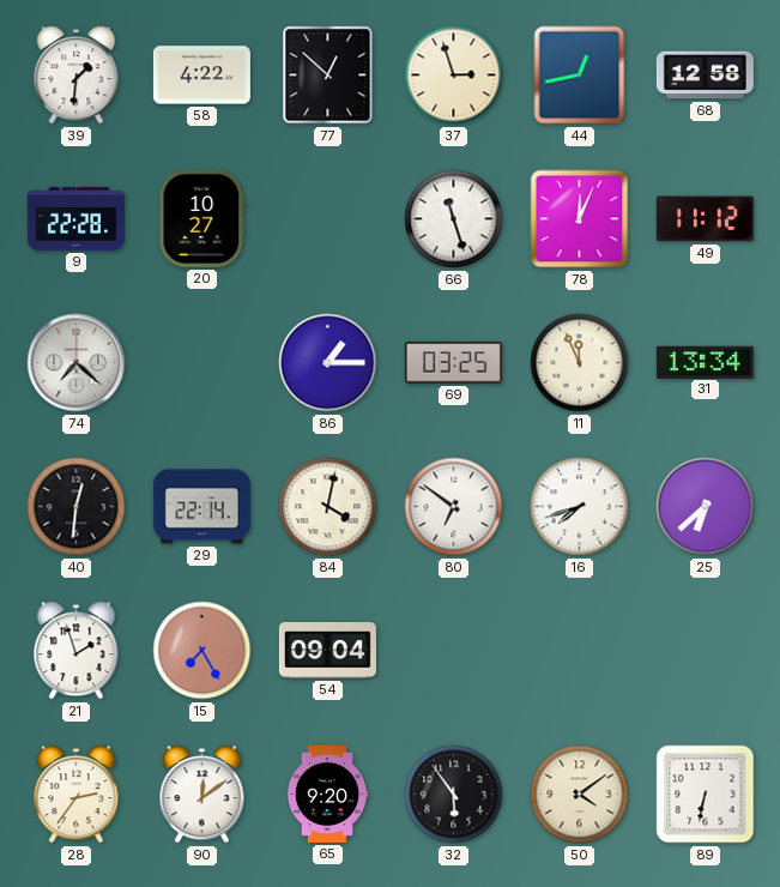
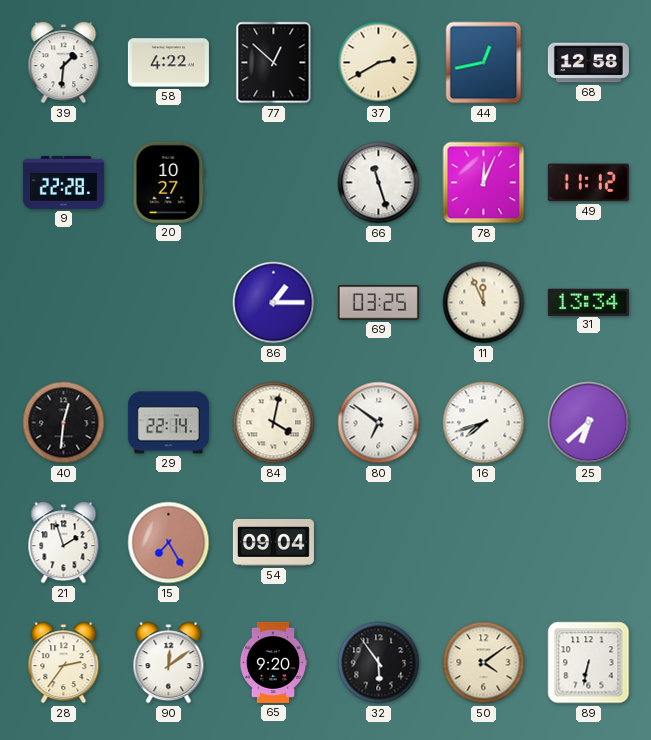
37: 2:57 -> 2:40
74: 7:22 -> none
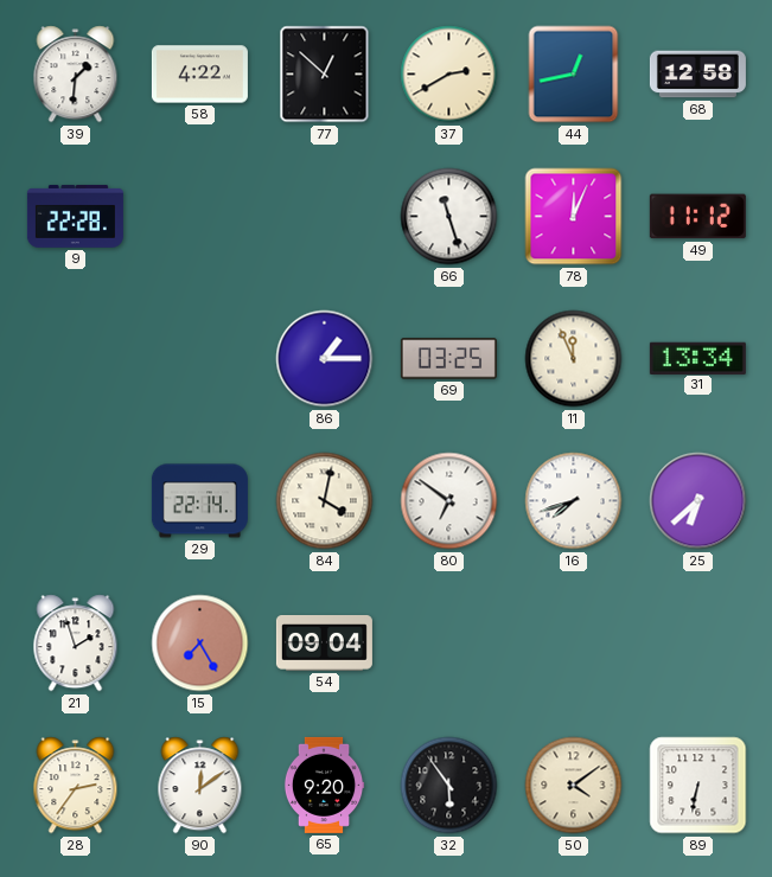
20: 10:27 -> none
40: 12:31 -> none
